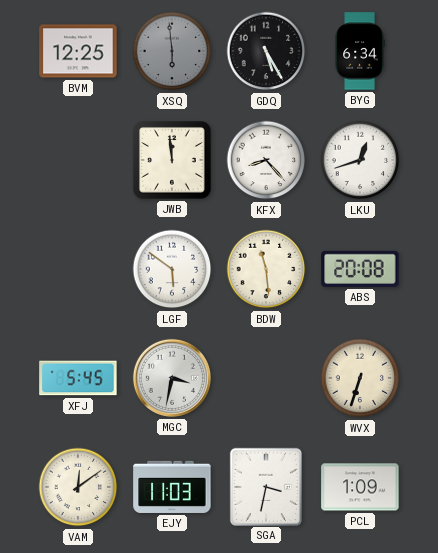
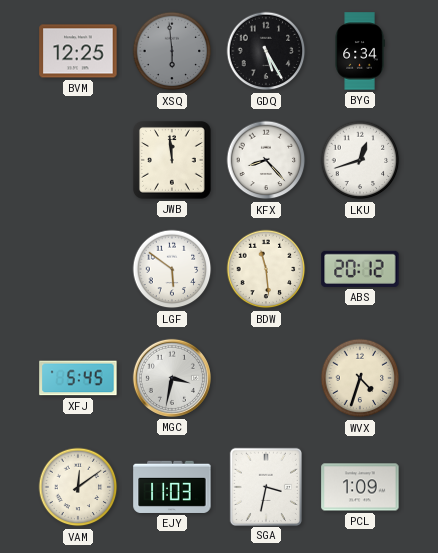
ABS: 20:08 -> 20:12
WVX: 6:33 -> 4:33
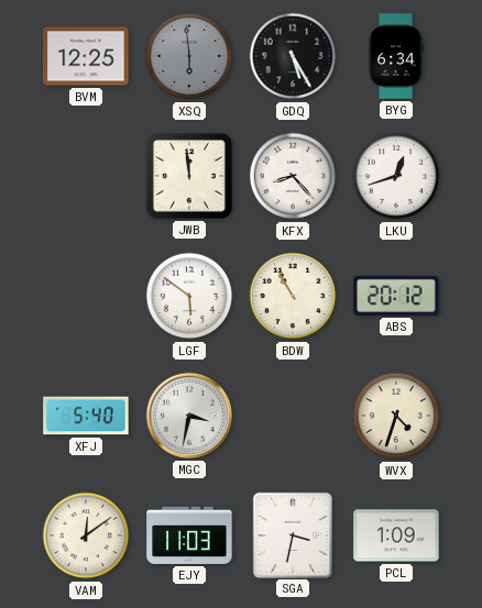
BDW: 11:29 -> 10:55
XFJ: 5:45 -> 5:40
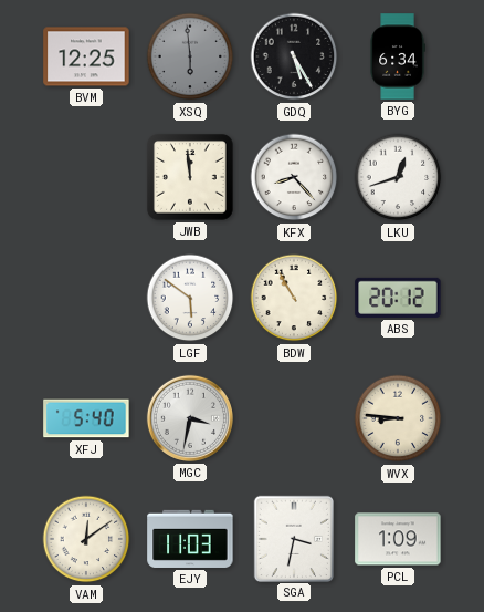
WVX: 4:33 -> 8:46
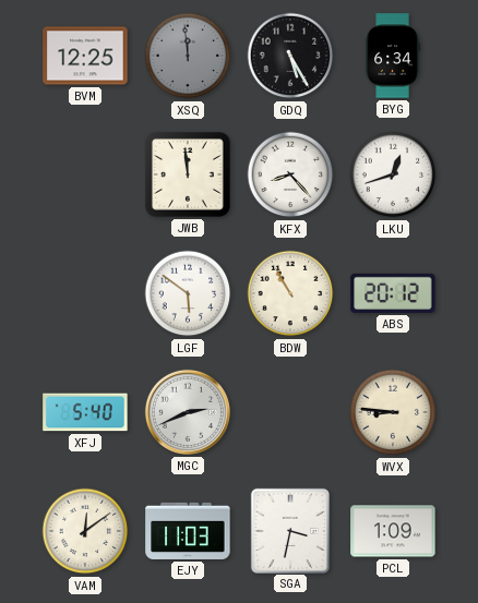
XSQ: 5:59 -> 11:59
MGC: 3:32 -> 2:41
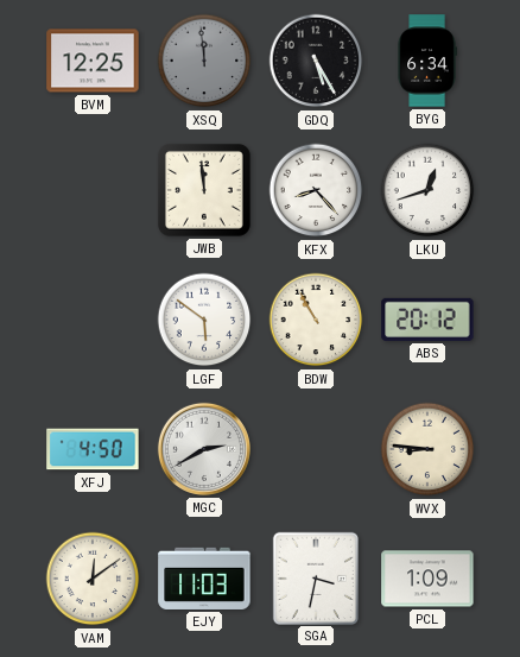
XFJ: 5:40 -> 4:50
MGC: 2:41 -> 2:40
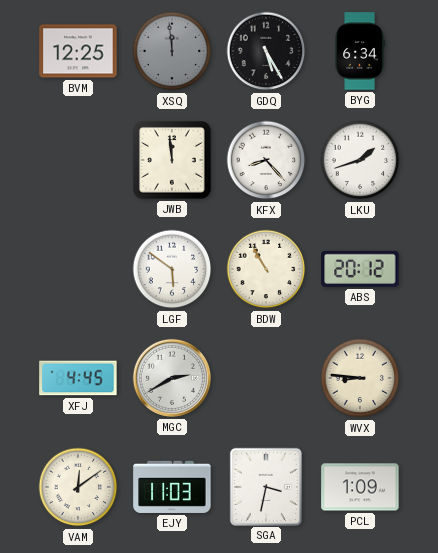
LKU: 12:42 -> 1:42
XFJ: 4:50 -> 4:45
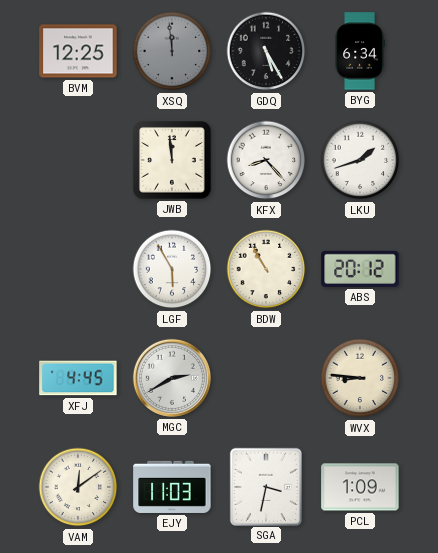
LGF: 5:51 -> 5:55
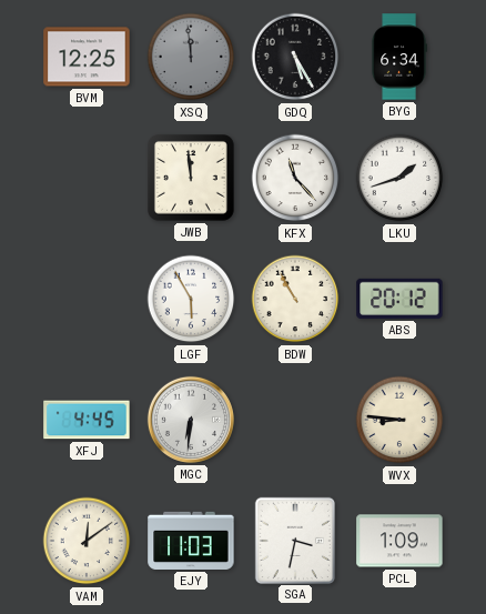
KFX: 8:23 -> 11:23
MGC: 2:40 -> 6:31
